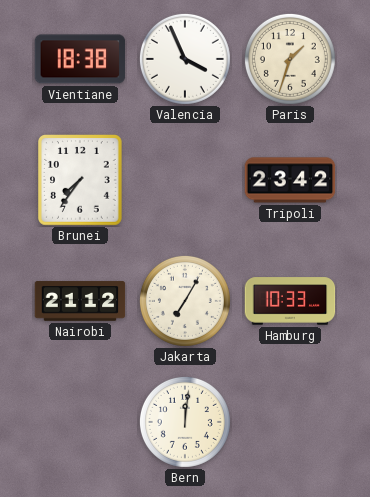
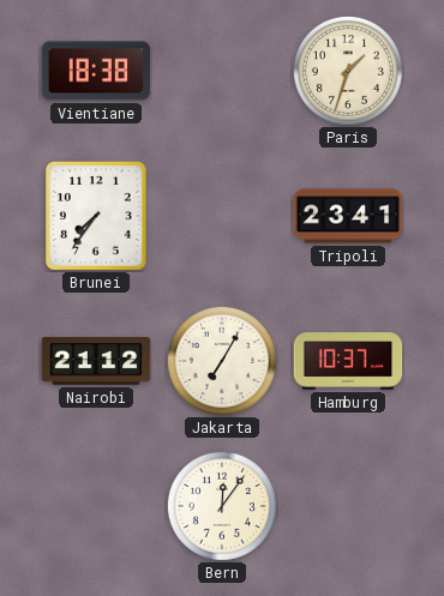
Valencia: 3:56 -> none
Tripoli: 23:42 -> 23:41
Hamburg: 10:33 -> 10:37
Bern: 12:01 -> 12:06
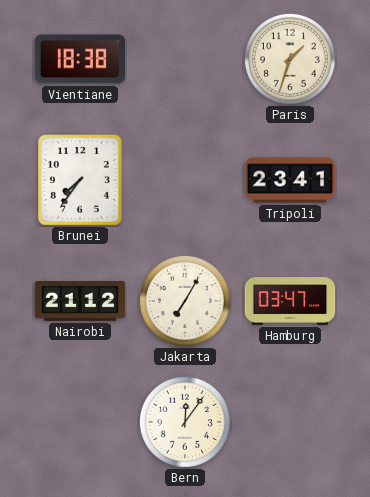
Hamburg: 10:37 -> 03:47
